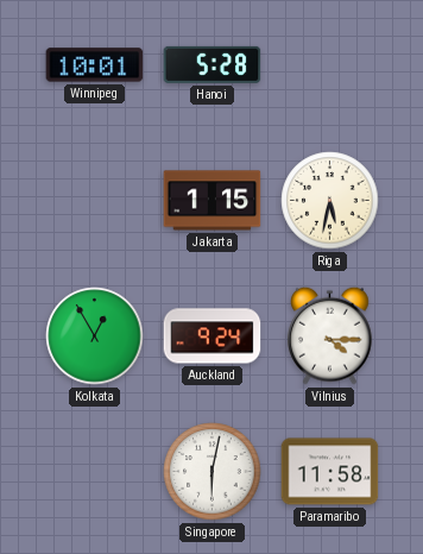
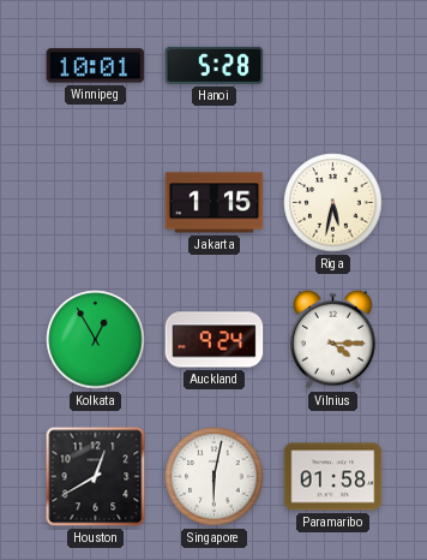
Houston: none -> 12:40
Paramaribo: 11:58 -> 01:58
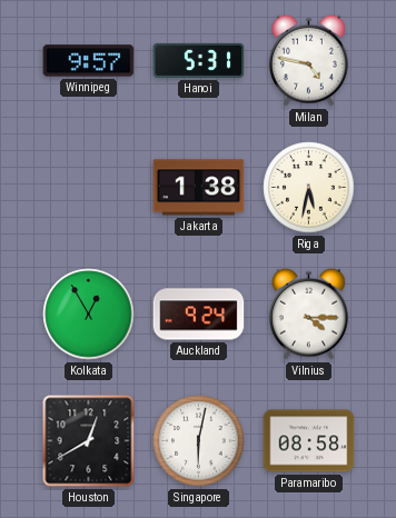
Winnipeg: 10:01 -> 9:57
Hanoi: 5:28 -> 5:31
Milan: none -> 4:47
Jakarta: 1:15 -> 1:38
Paramaribo: 01:58 -> 08:58
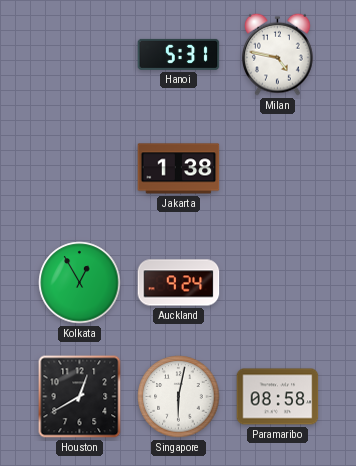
Winnipeg: 9:57 -> none
Riga: 5:32 -> none
Vilnius: 4:15 -> none
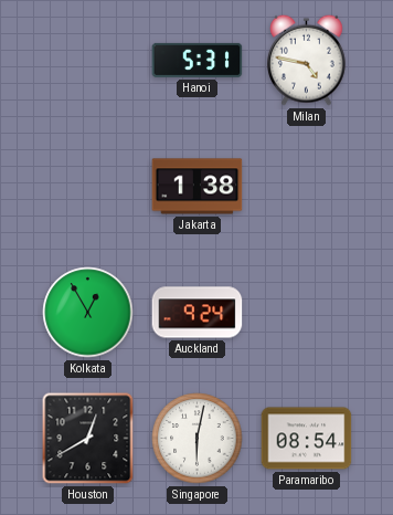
Paramaribo: 08:58 -> 08:54
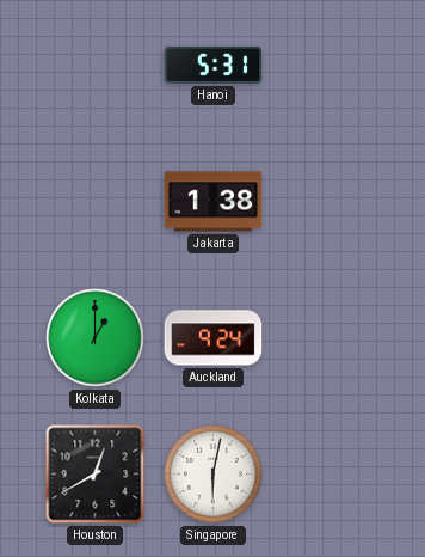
Milan: 4:47 -> none
Kolkata: 12:55 -> 1:00
Paramaribo: 08:54 -> none
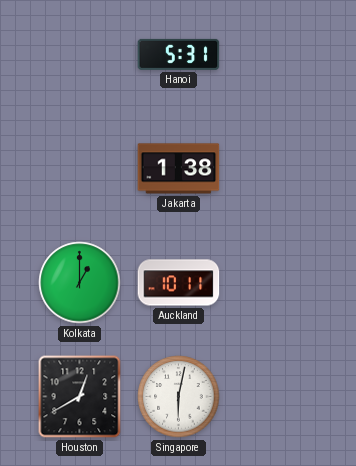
Auckland: 9:24 -> 10:11
